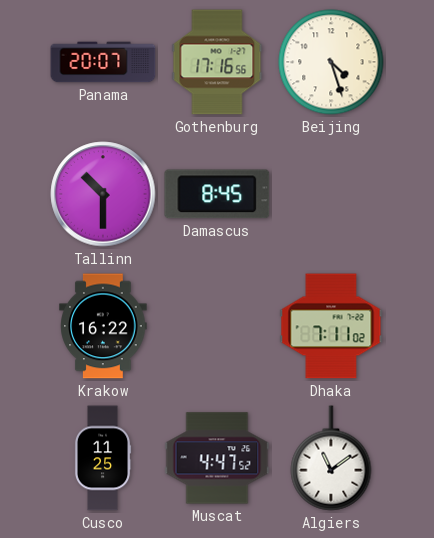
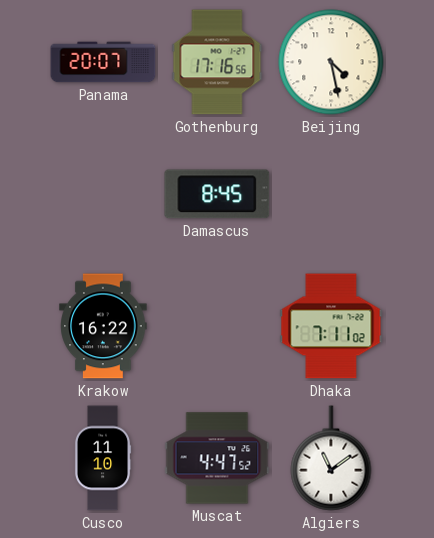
Beijing: 4:27 -> 4:28
Tallinn: 10:30 -> none
Cusco: 11:25 -> 11:10
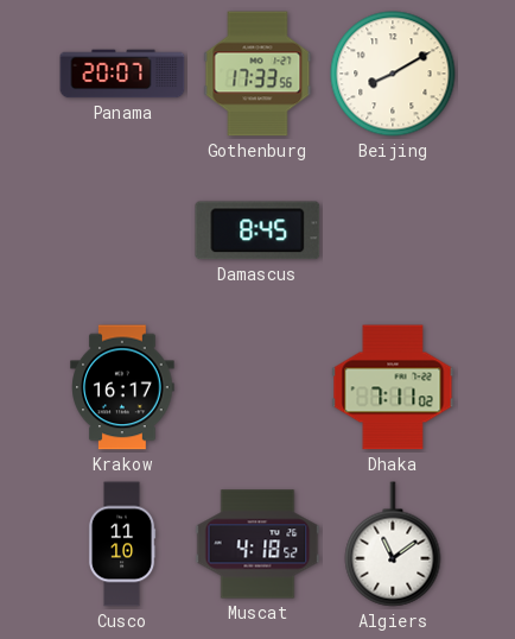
Gothenburg: 17:16 -> 17:33
Beijing: 4:28 -> 8:10
Krakow: 16:22 -> 16:17
Muscat: 4:47 -> 4:18
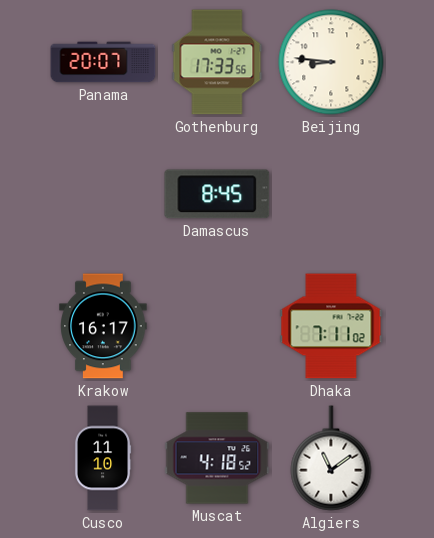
Beijing: 8:10 -> 8:46
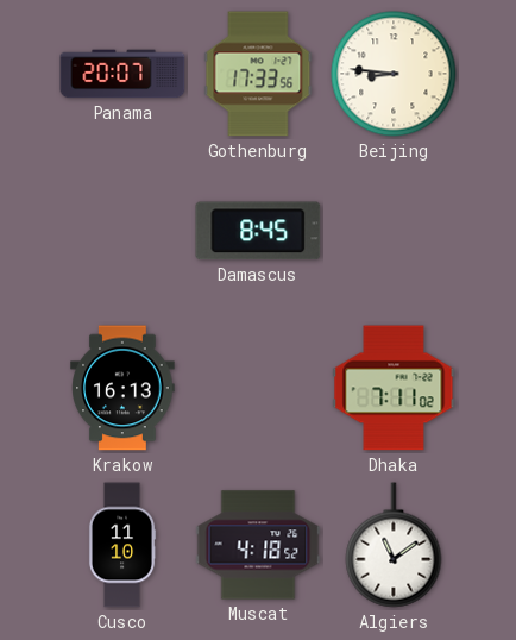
Krakow: 16:17 -> 16:13
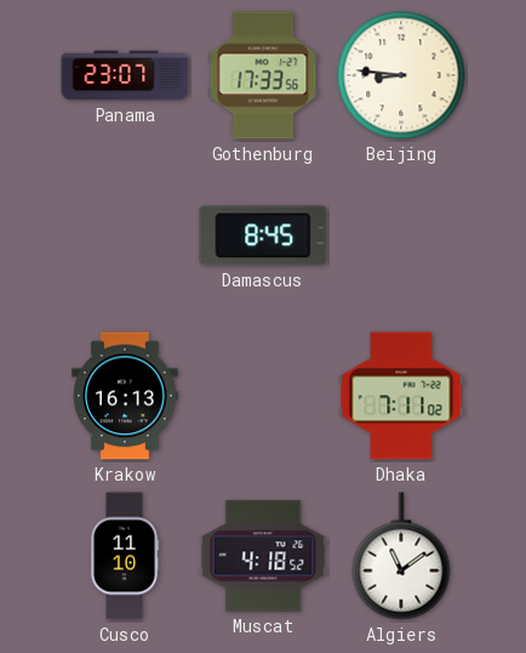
Panama: 20:07 -> 23:07
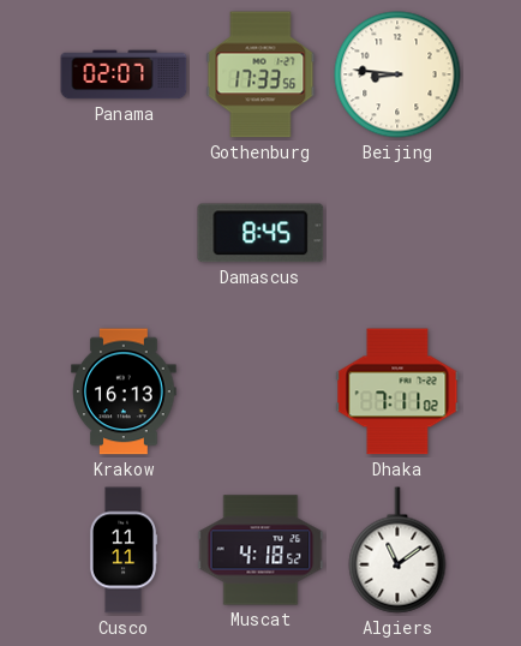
Panama: 23:07 -> 02:07
Cusco: 11:10 -> 11:11
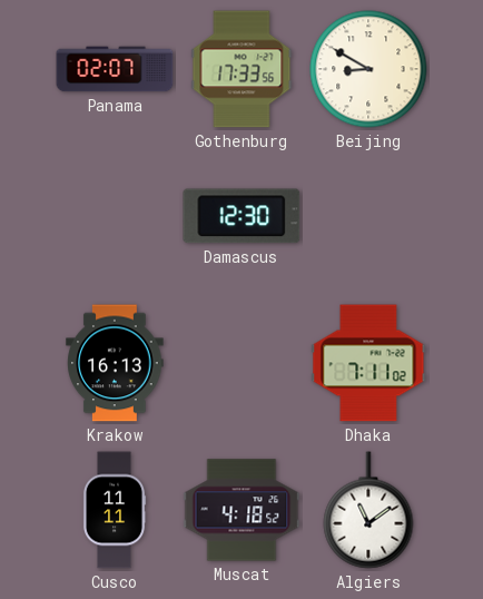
Beijing: 8:46 -> 8:50
Damascus: 8:45 -> 12:30
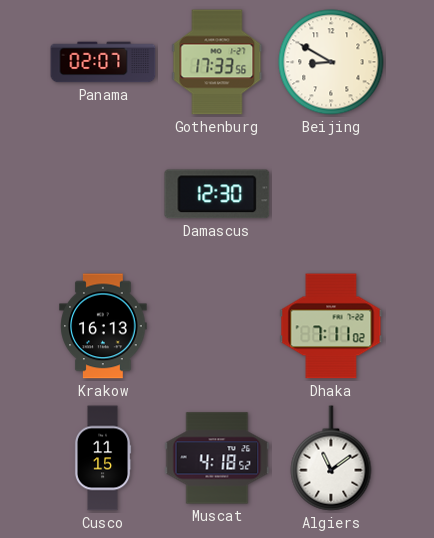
Cusco: 11:11 -> 11:15
